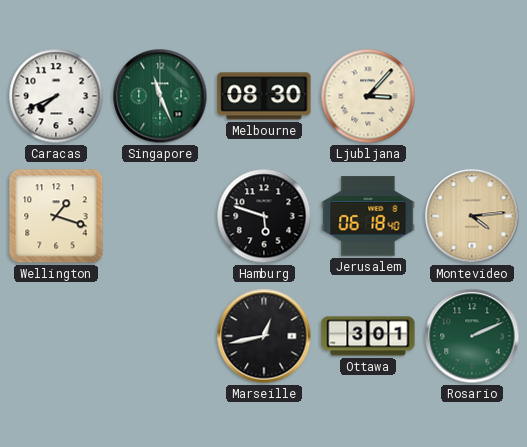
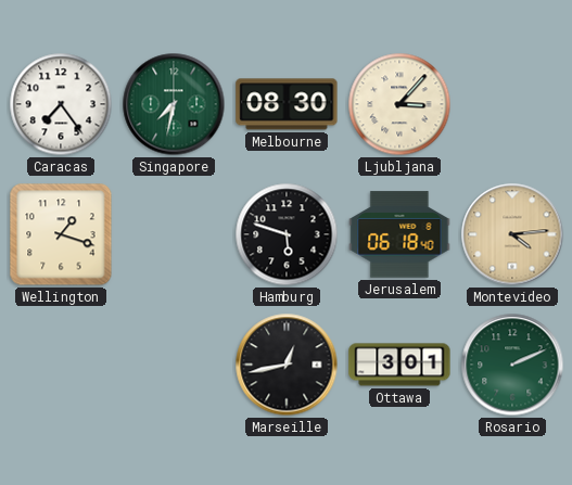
Caracas: 7:41 -> 7:24
Singapore: 11:26 -> 7:32
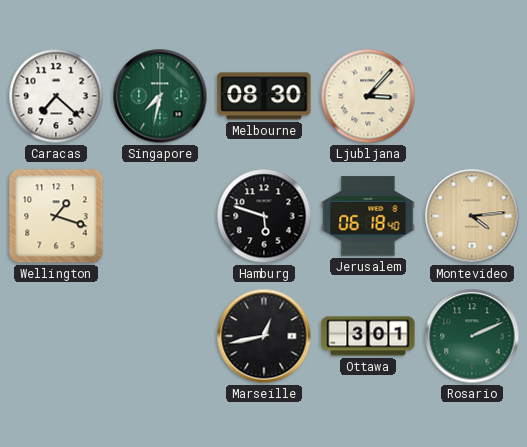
Caracas: 7:24 -> 7:22
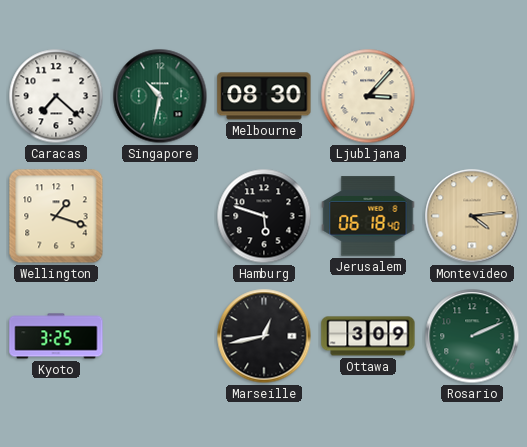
Singapore: 7:32 -> 10:32
Kyoto: none -> 3:25
Ottawa: 3:01 -> 3:09
